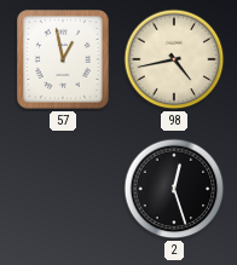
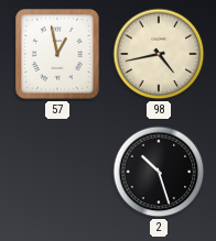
2: 12:27 -> 10:27
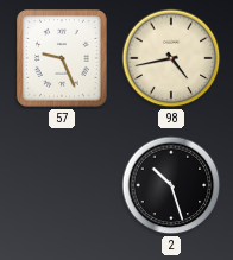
57: 12:58 -> 9:26
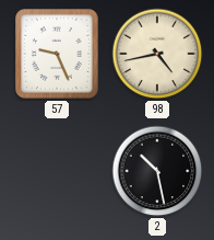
2: 10:27 -> 10:28
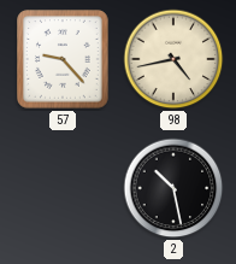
57: 9:26 -> 9:23
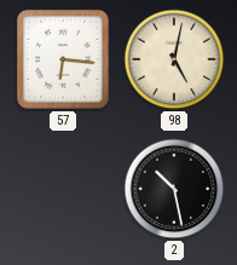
57: 9:23 -> 6:16
98: 4:43 -> 5:02
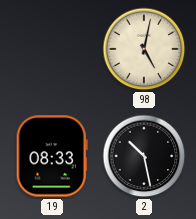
57: 6:16 -> none
19: none -> 08:33
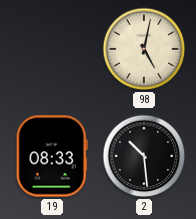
2: 10:28 -> 10:29
